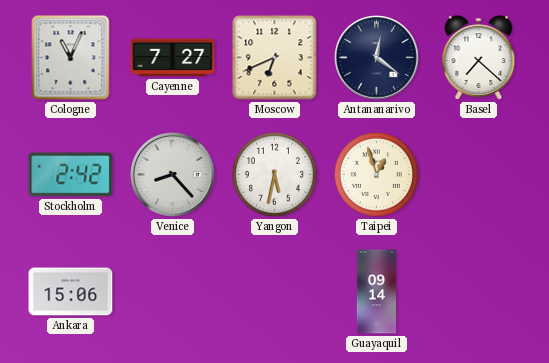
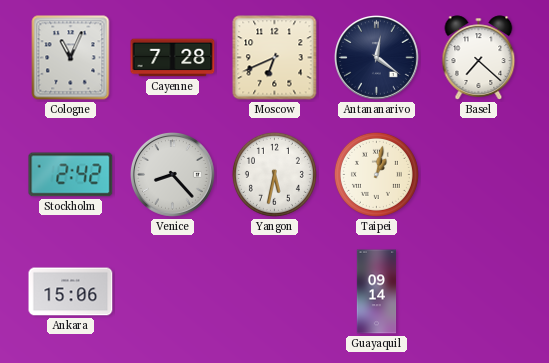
Cayenne: 7:27 -> 7:28
Taipei: 12:57 -> 1:02
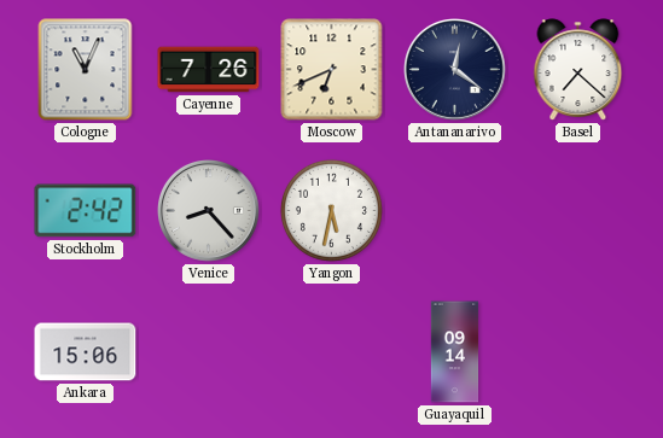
Cayenne: 7:28 -> 7:26
Taipei: 1:02 -> none
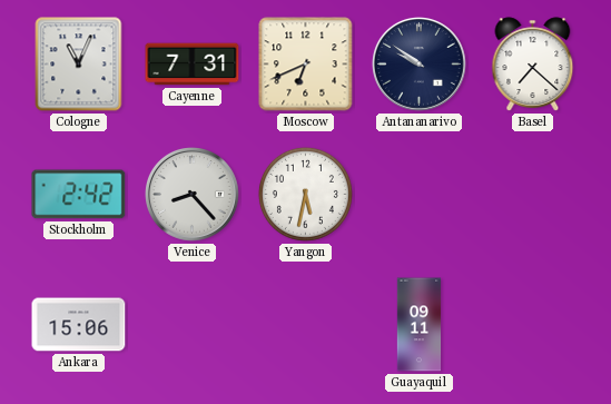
Cayenne: 7:26 -> 7:31
Antananarivo: 12:21 -> 9:51
Guayaquil: 09:14 -> 09:11
